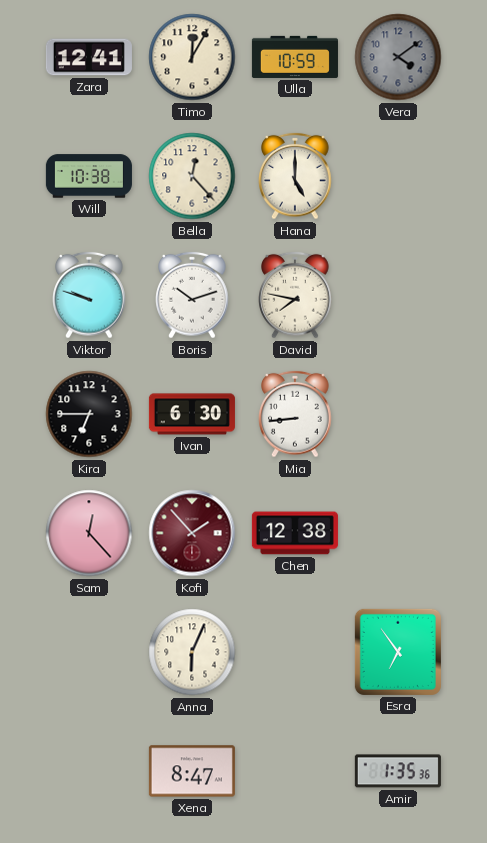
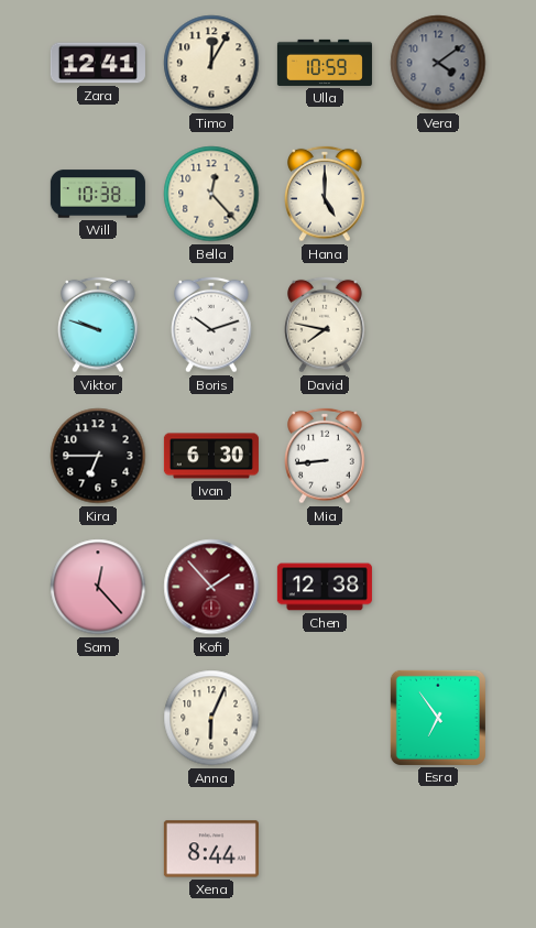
Xena: 8:47 -> 8:44
Amir: 1:35 -> none
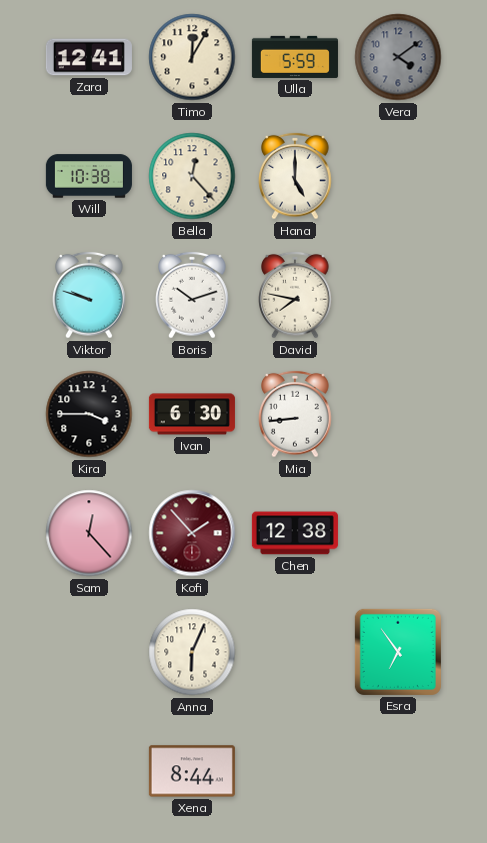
Ulla: 10:59 -> 5:59
Kira: 6:45 -> 3:45
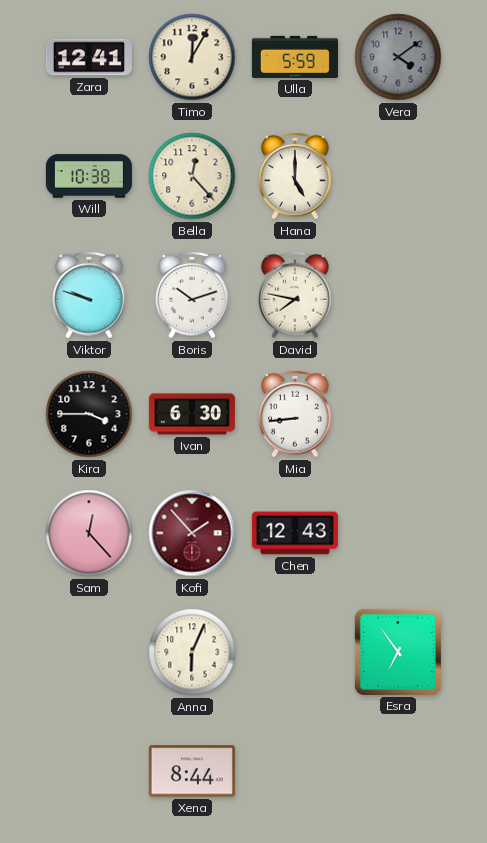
Chen: 12:38 -> 12:43
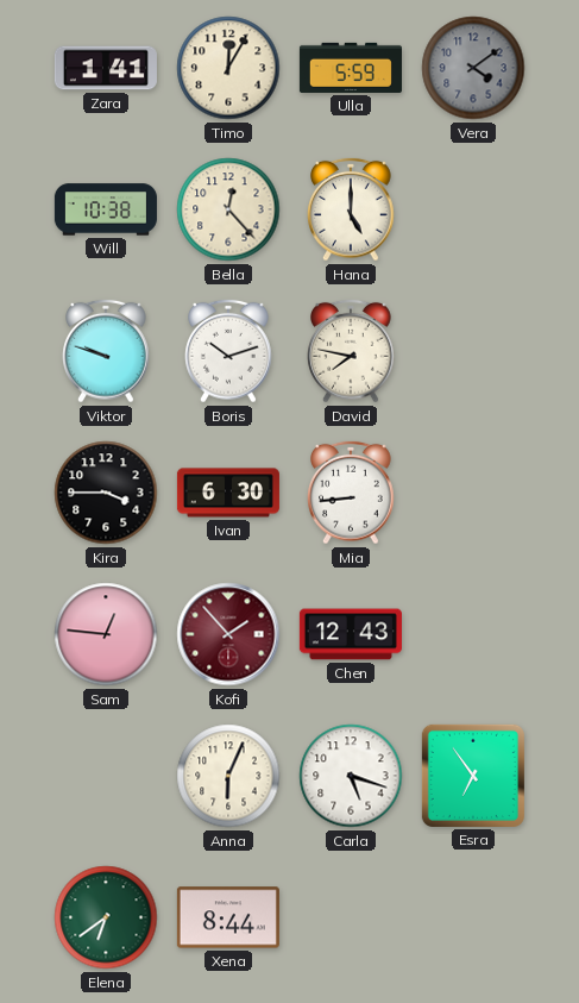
Zara: 12:41 -> 1:41
Sam: 12:23 -> 12:46
Carla: none -> 5:18
Elena: none -> 6:39
